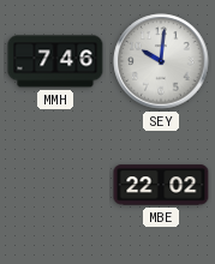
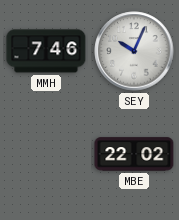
SEY: 10:01 -> 10:04
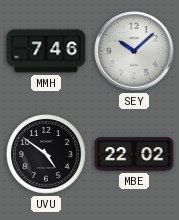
SEY: 10:04 -> 10:08
UVU: none -> 4:51
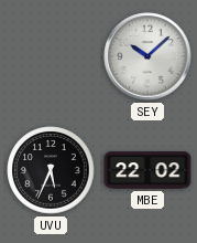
MMH: 7:46 -> none
UVU: 4:51 -> 5:34
